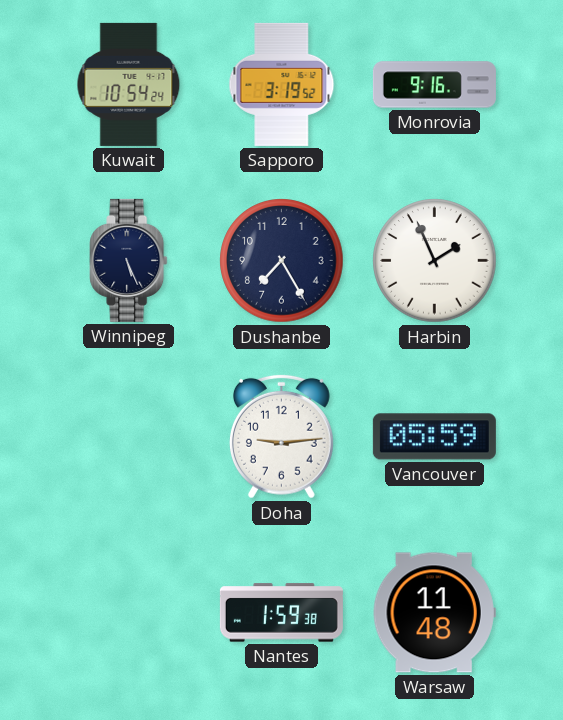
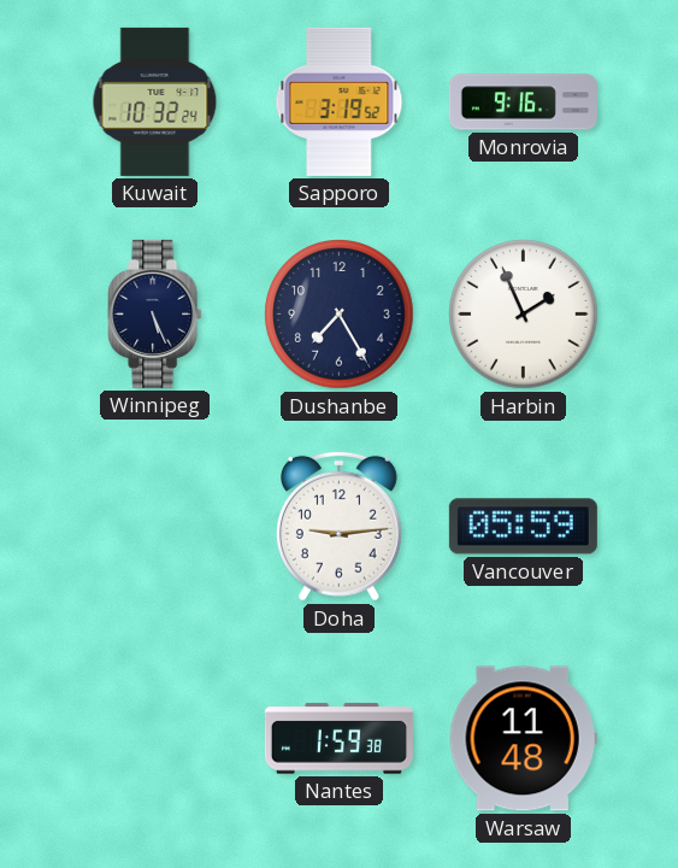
Kuwait: 10:54 -> 10:32
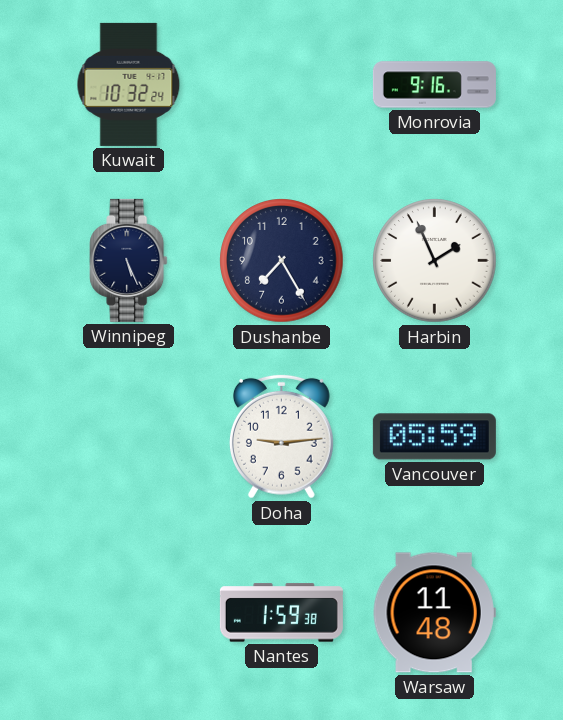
Sapporo: 3:19 -> none
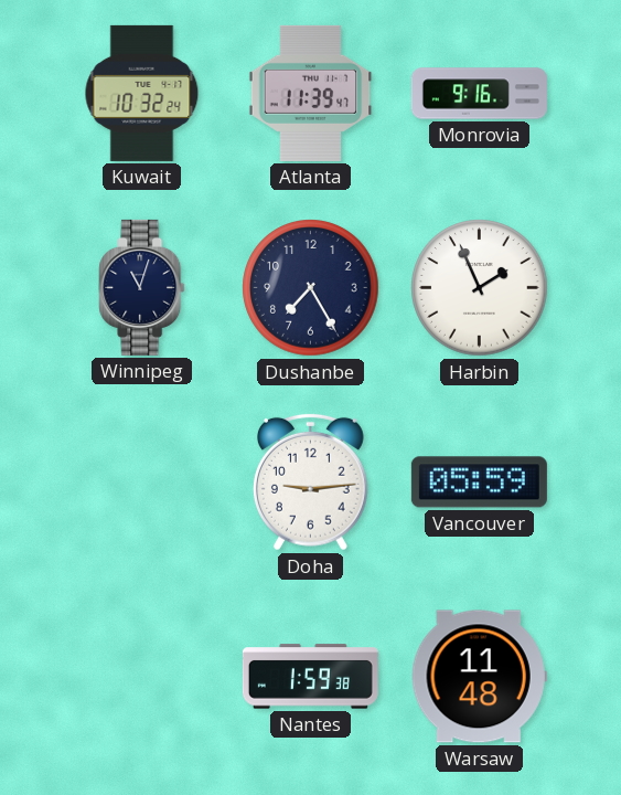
Atlanta: none -> 11:39
Winnipeg: 5:26 -> 11:03
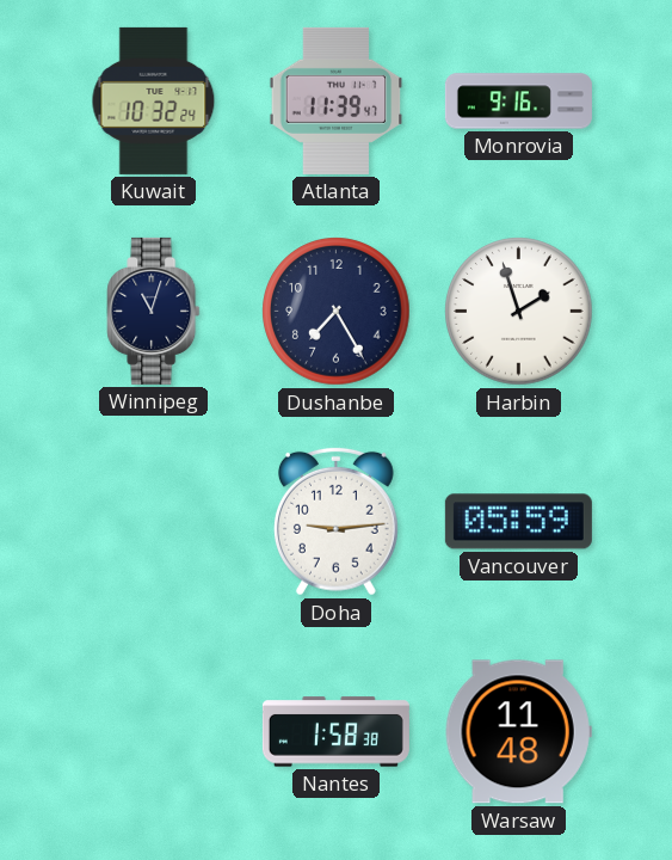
Harbin: 1:56 -> 1:57
Nantes: 1:59 -> 1:58
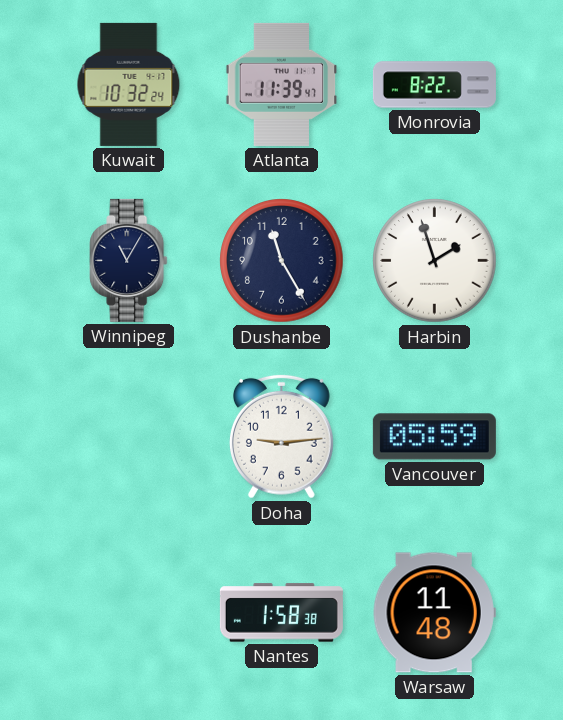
Monrovia: 9:16 -> 8:22
Winnipeg: 11:03 -> 11:05
Dushanbe: 7:25 -> 11:25
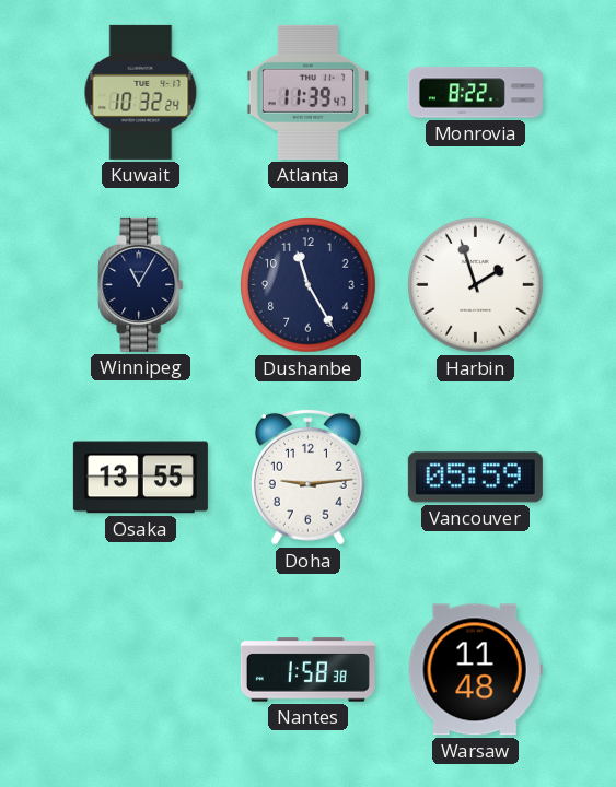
Osaka: none -> 13:55
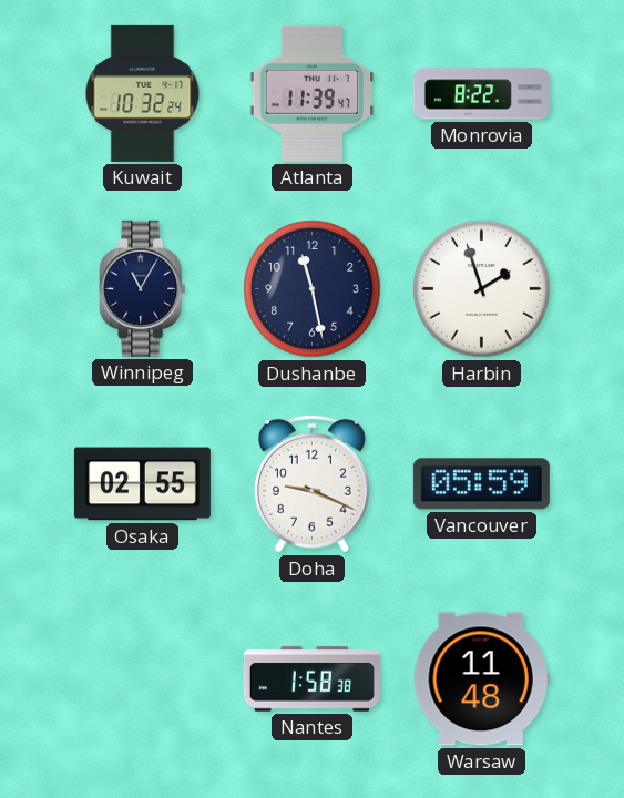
Dushanbe: 11:25 -> 11:28
Osaka: 13:55 -> 02:55
Doha: 9:14 -> 9:19
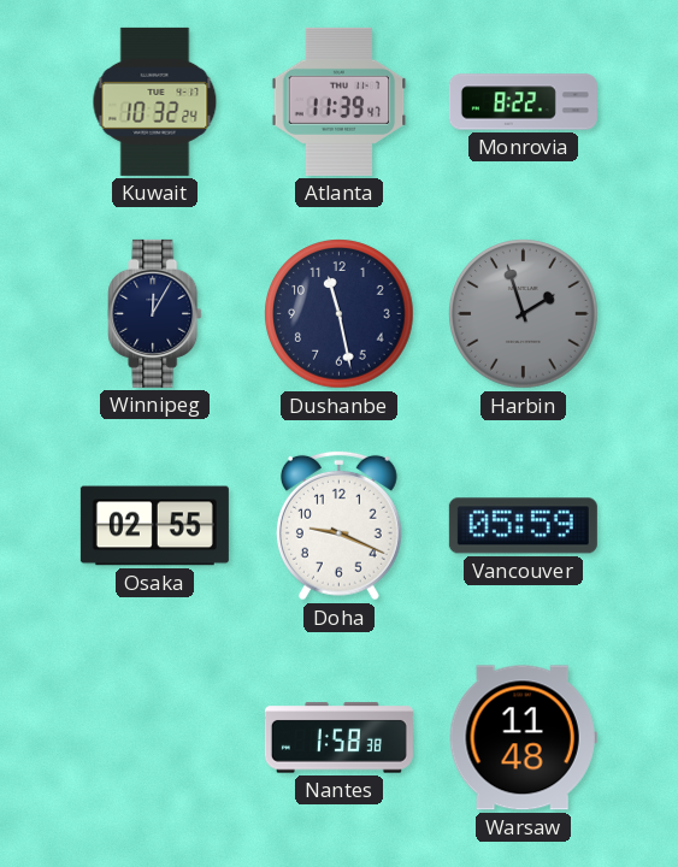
Winnipeg: 11:05 -> 12:05
Harbin dial: white -> grey
